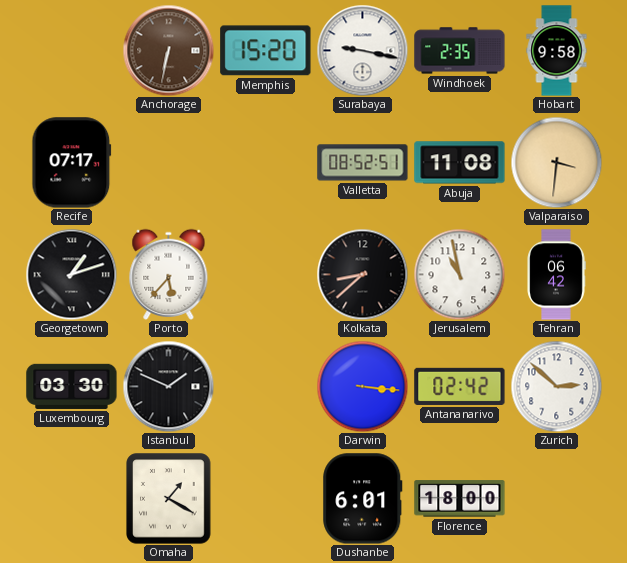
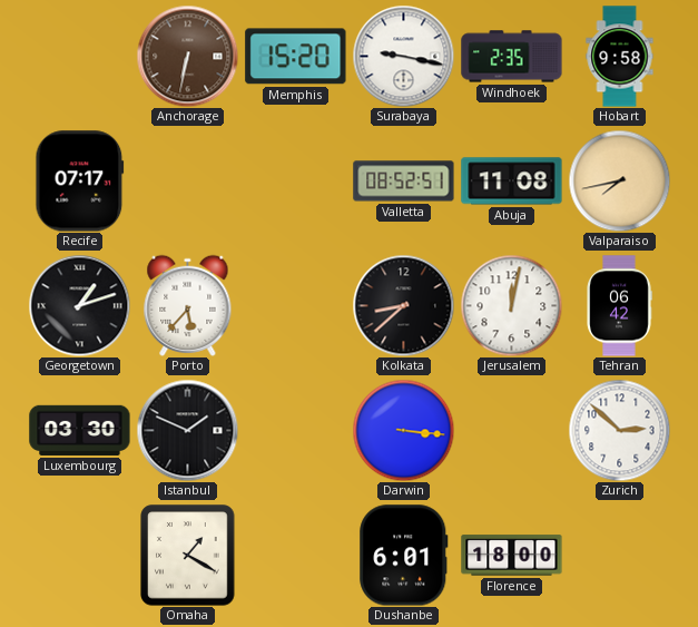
Valparaiso: 3:31 -> 7:43
Jerusalem: 10:58 -> 12:02
Antananarivo: 02:42 -> none
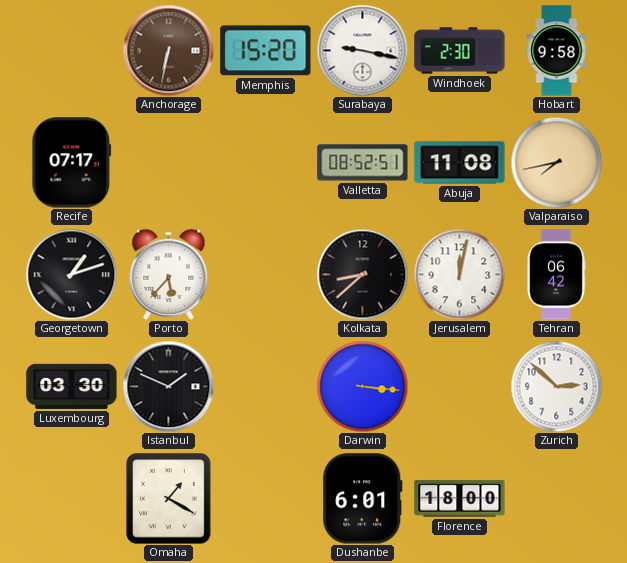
Windhoek: 2:35 -> 2:30
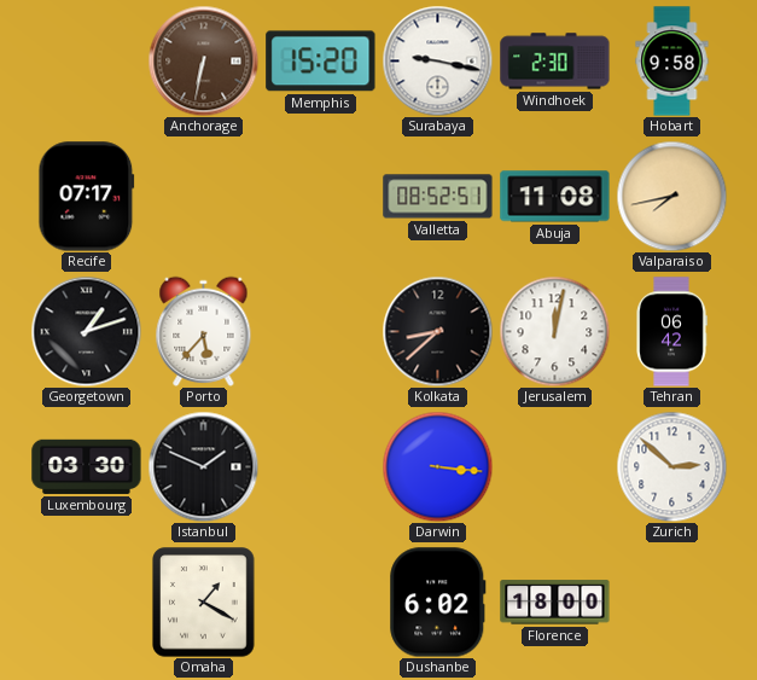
Dushanbe: 6:01 -> 6:02
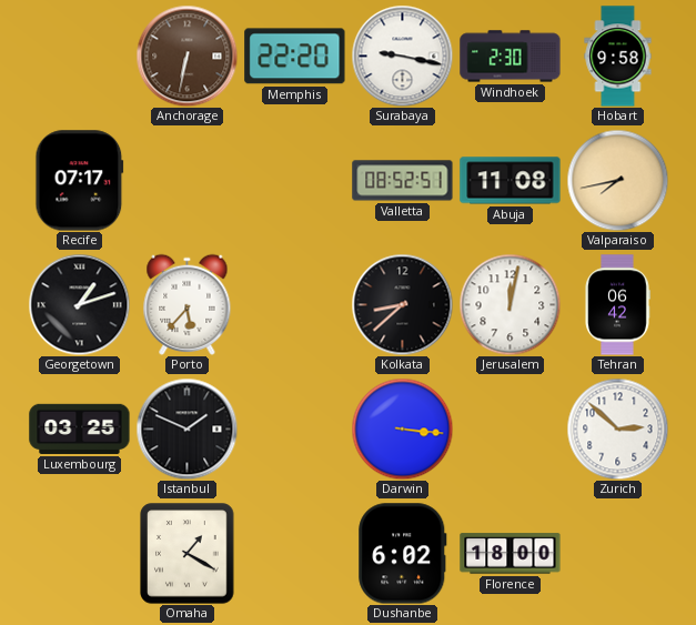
Memphis: 15:20 -> 22:20
Luxembourg: 03:30 -> 03:25
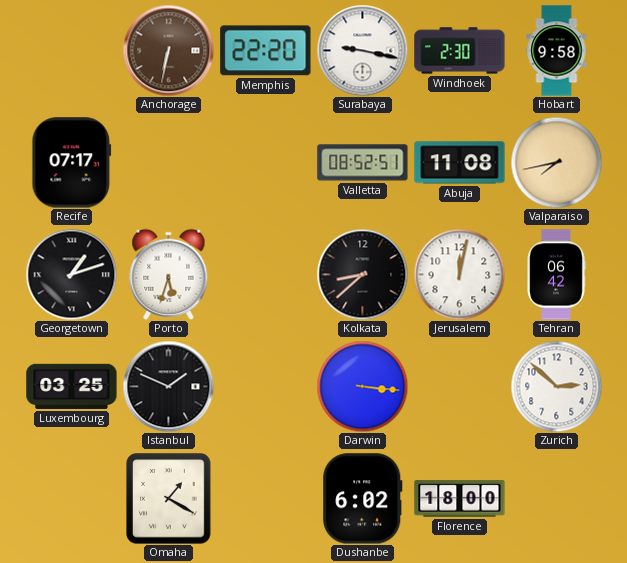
Porto: 5:37 -> 5:33
